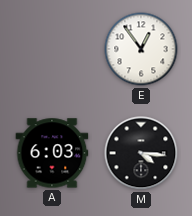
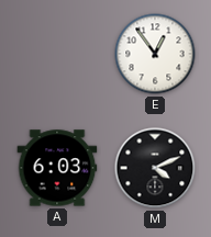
M: 4:16 -> 4:11
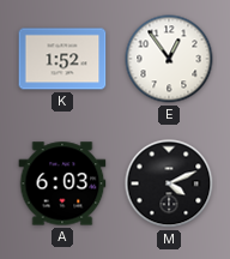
K: none -> 1:52
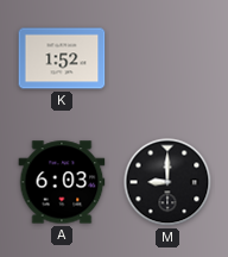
E: 12:54 -> none
M: 4:11 -> 9:00
